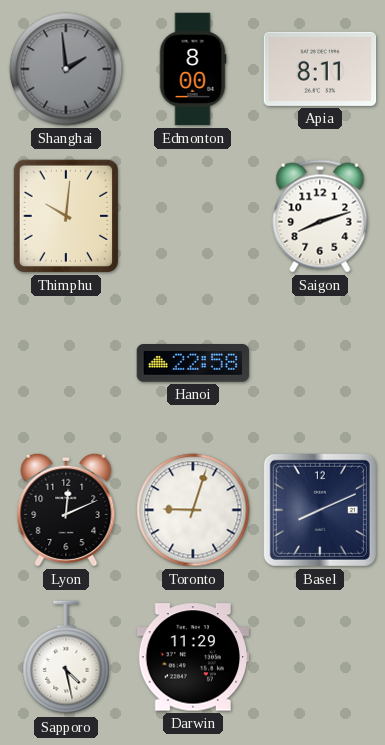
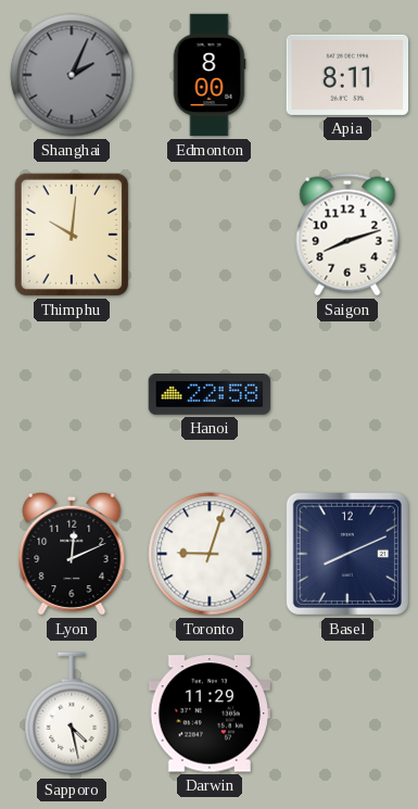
Shanghai: 1:59 -> 2:04
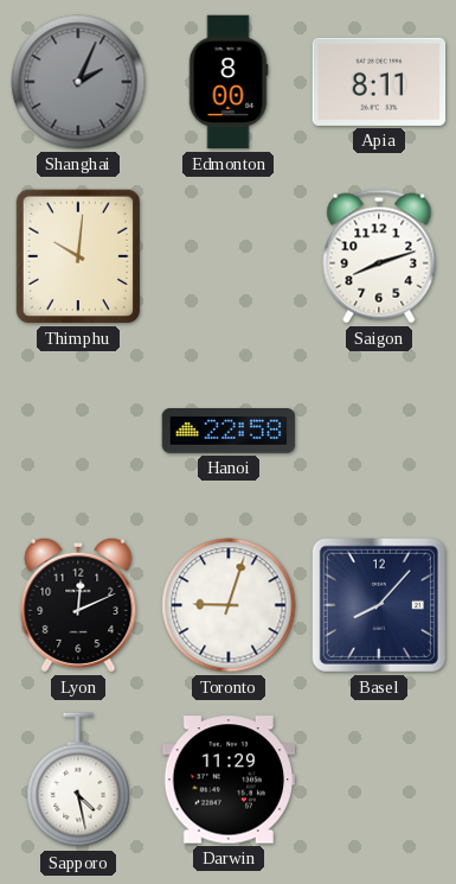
Basel: 8:11 -> 8:07
